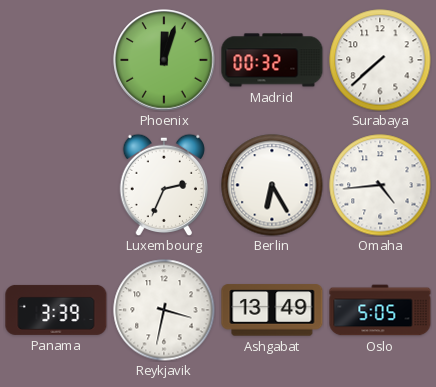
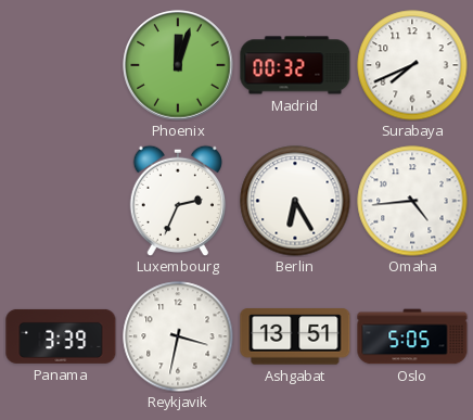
Surabaya: 7:38 -> 7:41
Ashgabat: 13:49 -> 13:51
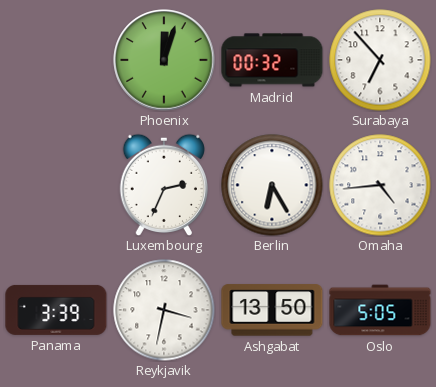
Surabaya: 7:41 -> 6:53
Ashgabat: 13:51 -> 13:50
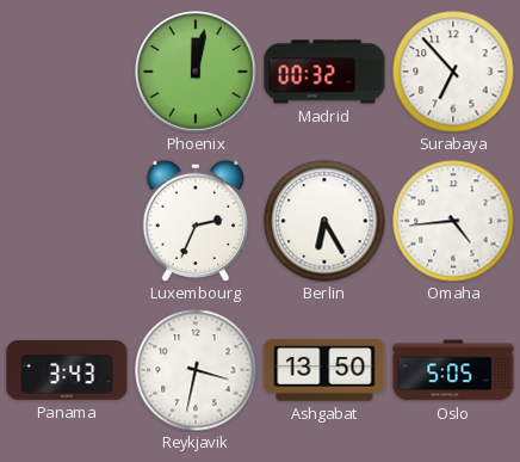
Phoenix: 12:03 -> 12:02
Panama: 3:39 -> 3:43
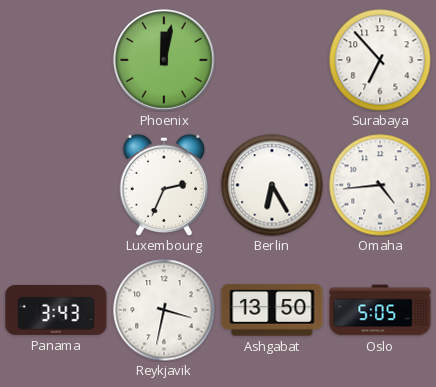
Madrid: 00:32 -> none
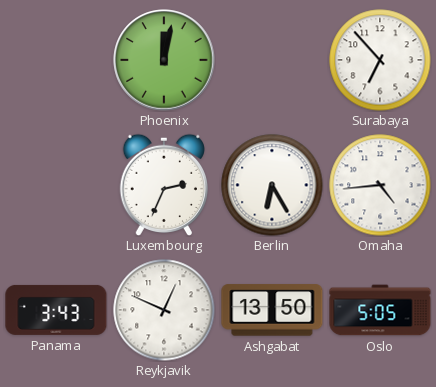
Reykjavik: 3:32 -> 12:49
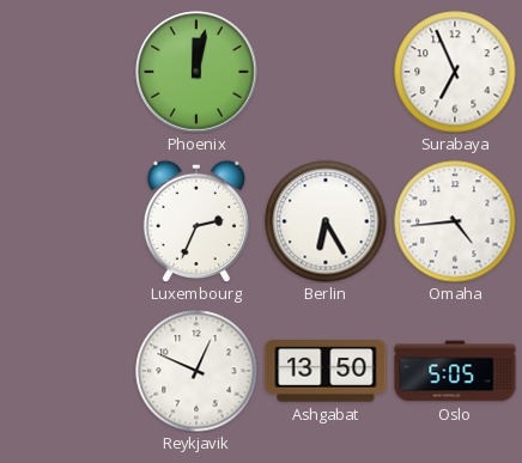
Surabaya: 6:53 -> 6:56
Panama: 3:43 -> none
